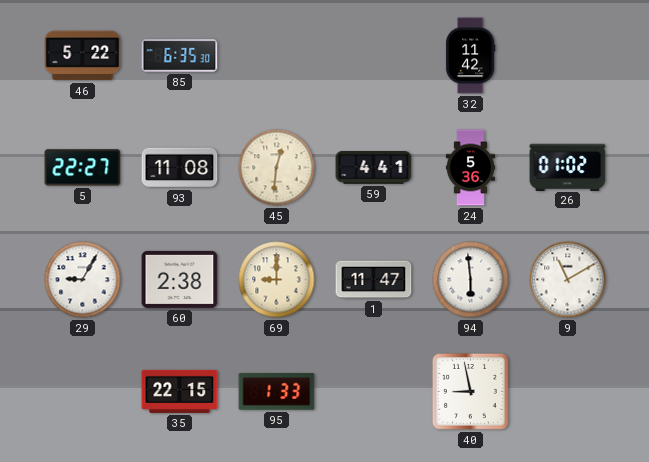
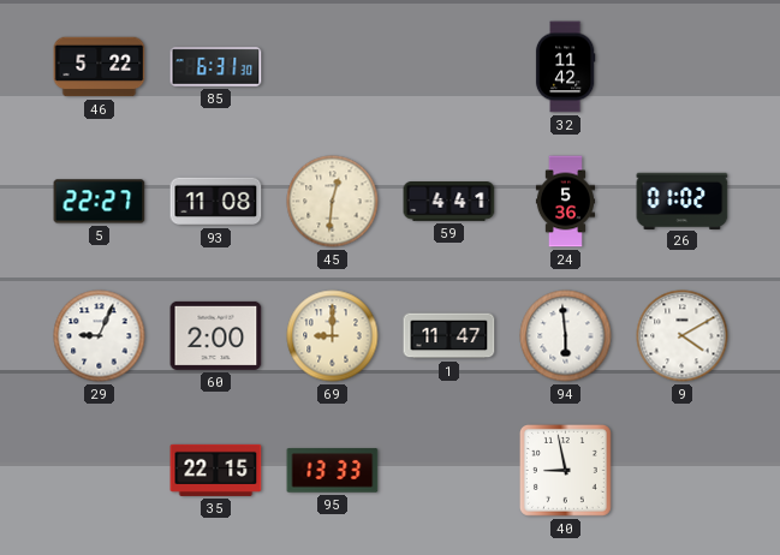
85: 6:35 -> 6:31
29: 9:05 -> 9:04
60: 2:38 -> 2:00
9: 11:10 -> 4:10
95: 1:33 -> 13:33
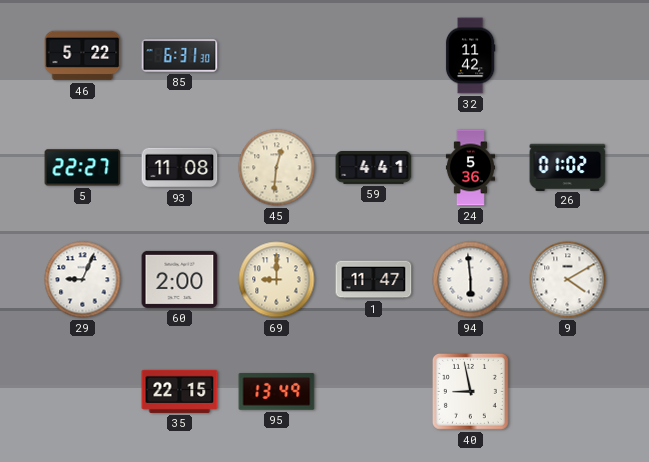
95: 13:33 -> 13:49
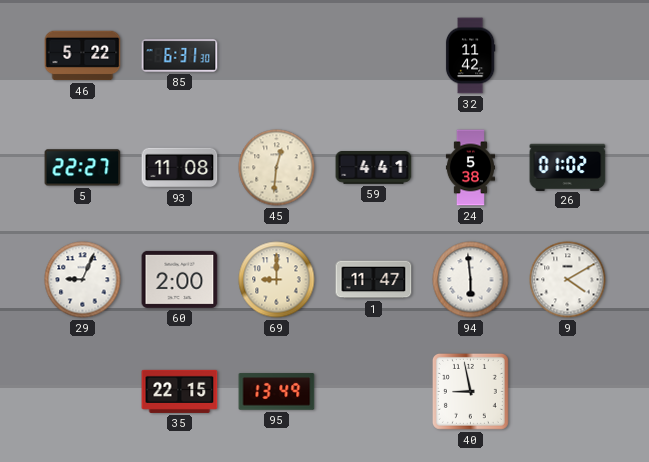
24: 5:36 -> 5:38
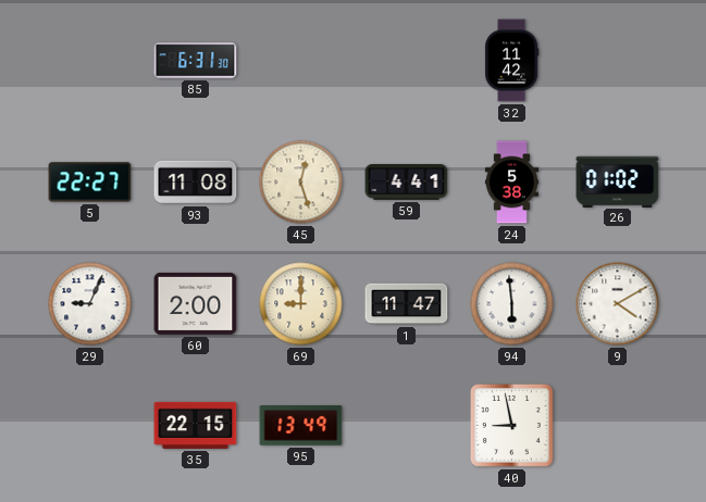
46: 5:22 -> none
45: 12:31 -> 12:27
